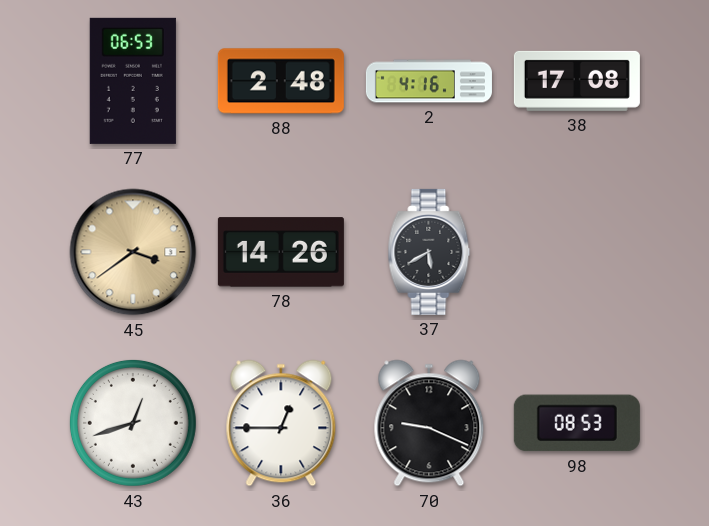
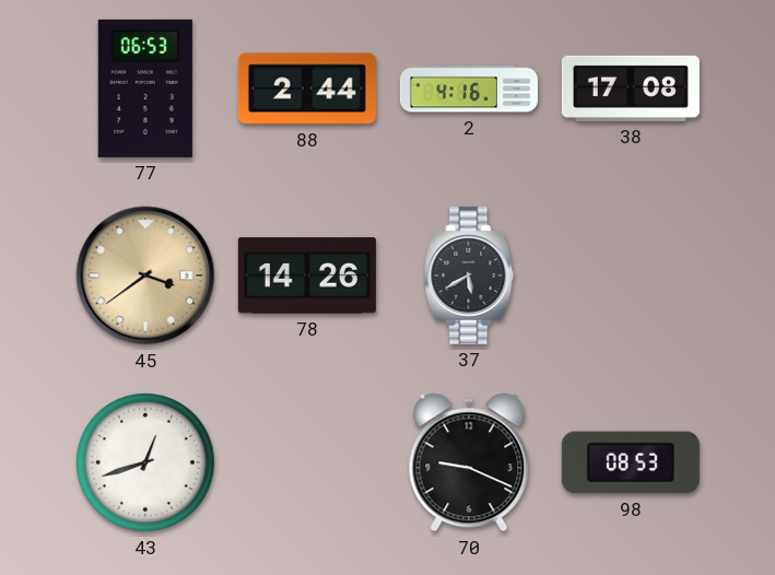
88: 2:48 -> 2:44
36: 12:45 -> none
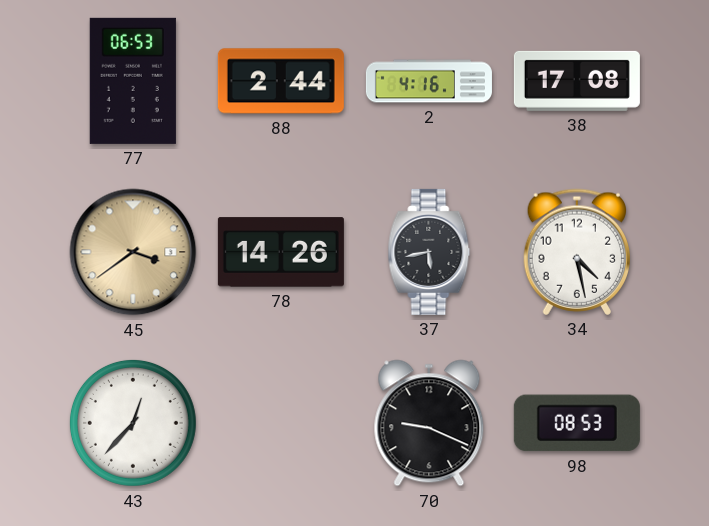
37: 5:40 -> 5:43
34: none -> 4:28
43: 12:42 -> 12:37
